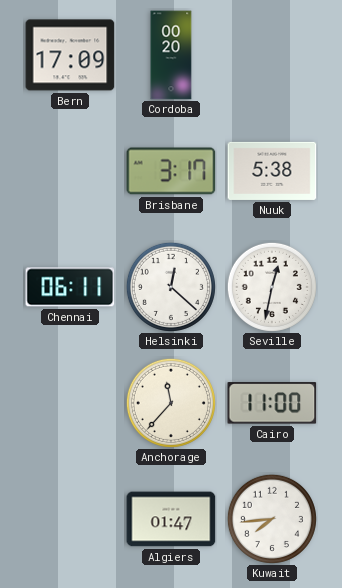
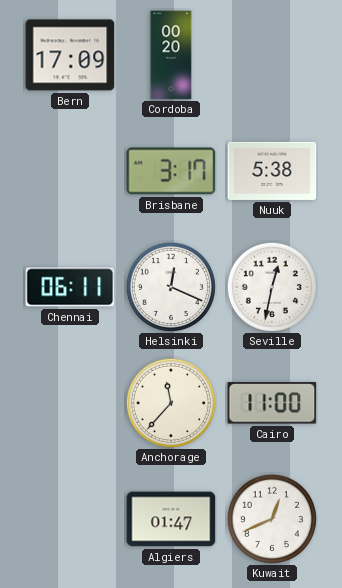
Helsinki: 12:22 -> 12:19
Kuwait: 7:44 -> 12:41
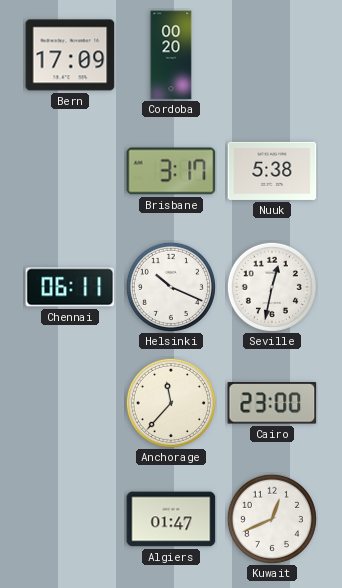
Helsinki: 12:19 -> 10:19
Cairo: 11:00 -> 23:00
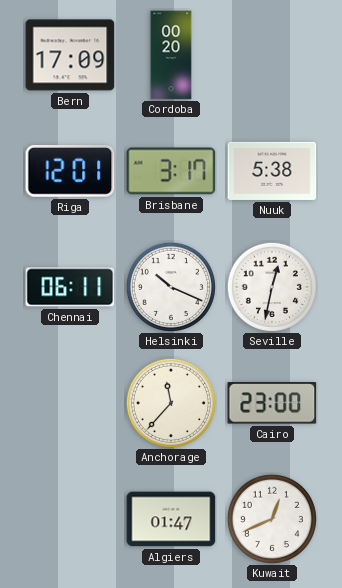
Riga: none -> 12:01
